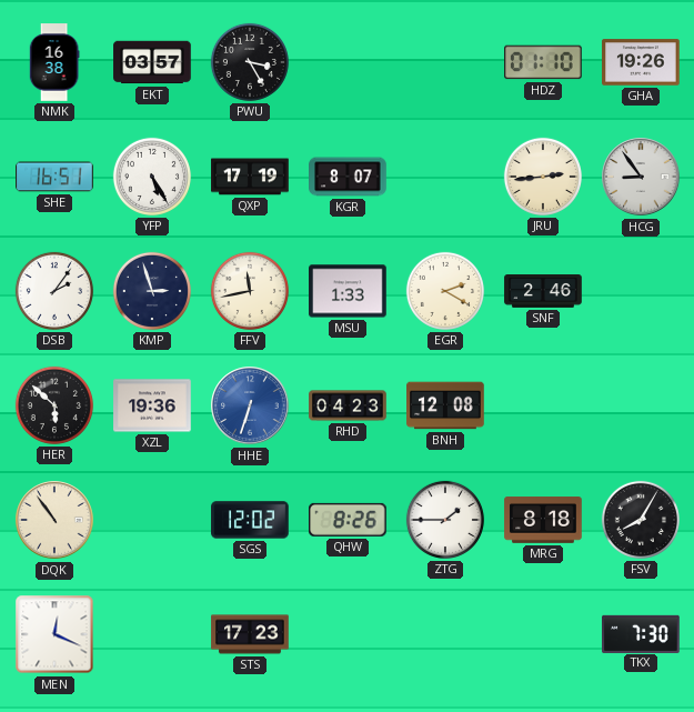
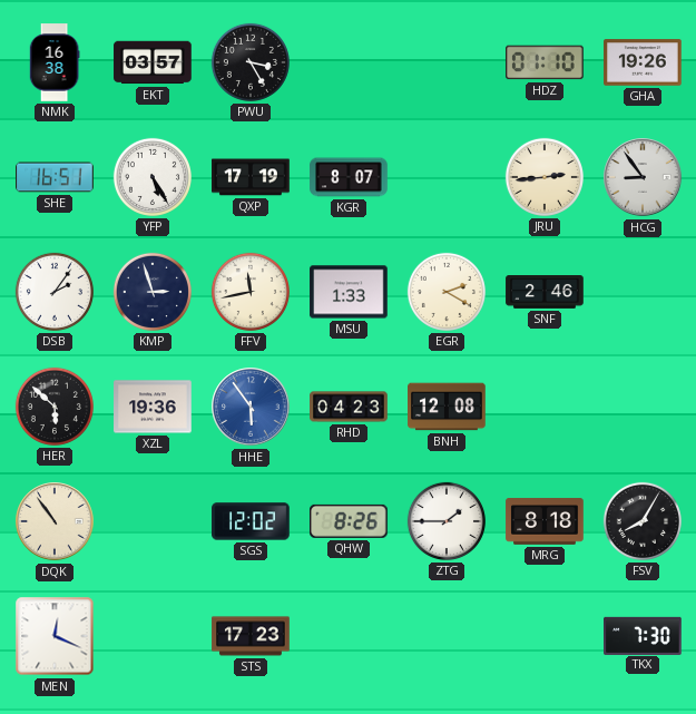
HHE: 6:33 -> 5:54
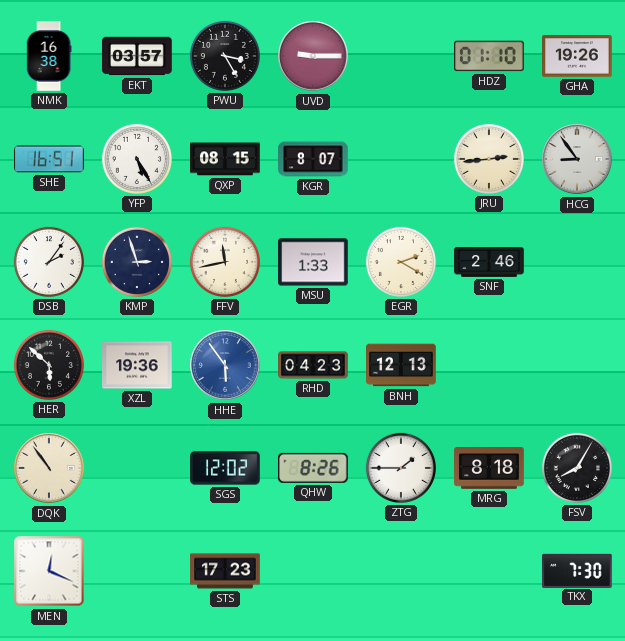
UVD: none -> 9:15
QXP: 17:19 -> 08:15
BNH: 12:08 -> 12:13
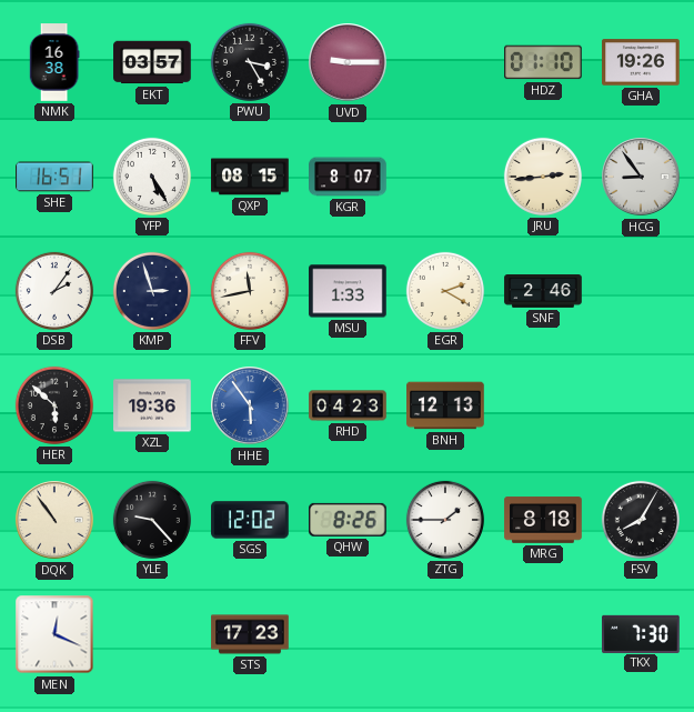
YLE: none -> 9:23
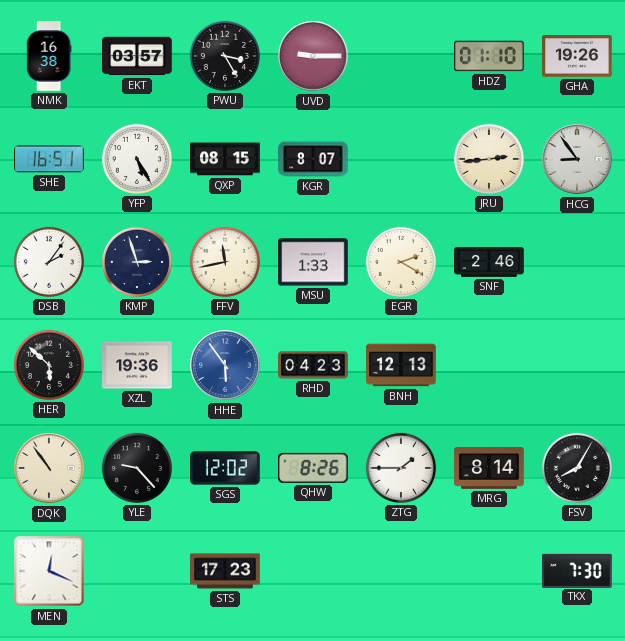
MRG: 8:18 -> 8:14
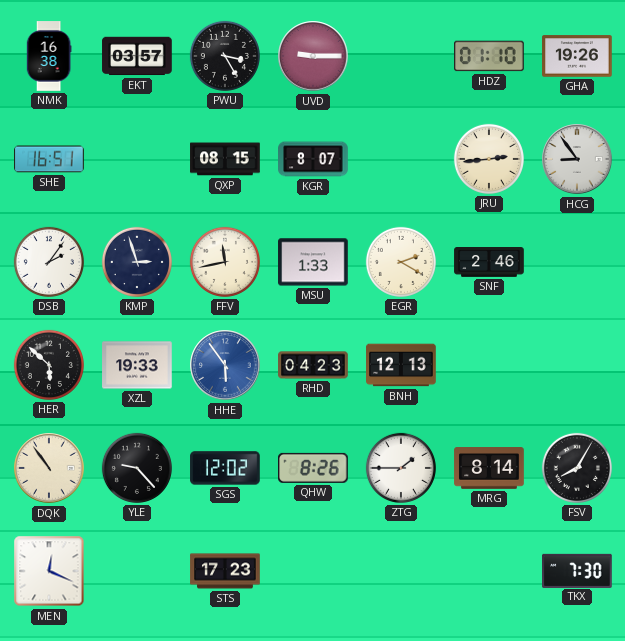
YFP: 5:25 -> none
XZL: 19:36 -> 19:33
